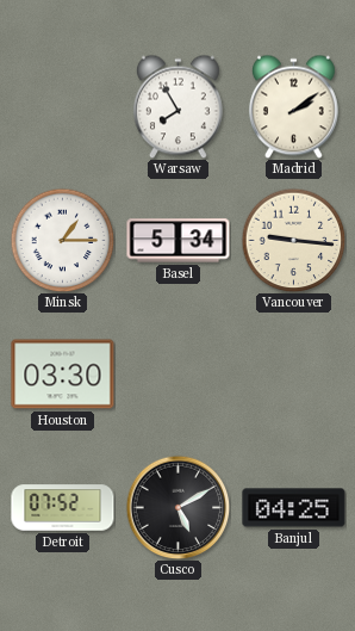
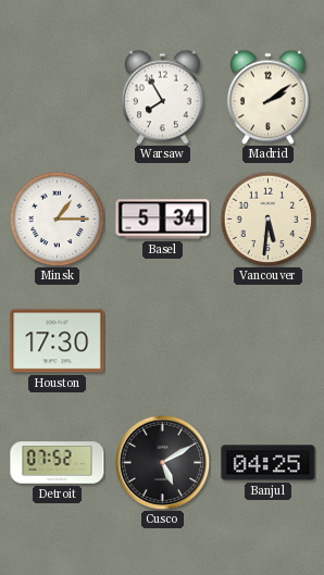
Vancouver: 9:16 -> 5:31
Houston: 03:30 -> 17:30
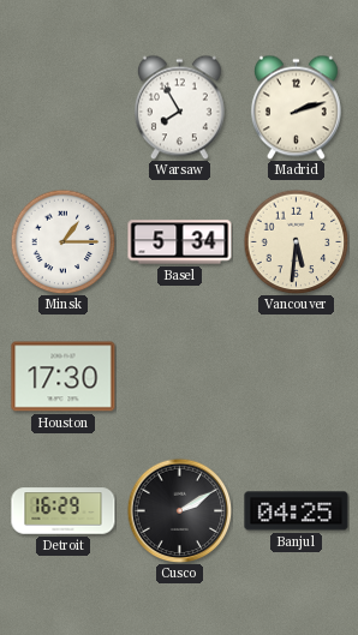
Madrid: 2:09 -> 2:12
Detroit: 07:52 -> 16:29
Cusco: 5:10 -> 2:10
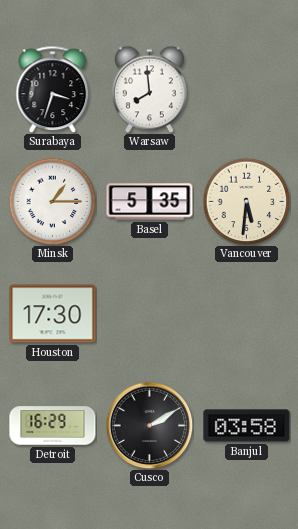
Surabaya: none -> 3:33
Warsaw: 7:55 -> 7:59
Madrid: 2:12 -> none
Basel: 5:34 -> 5:35
Banjul: 04:25 -> 03:58
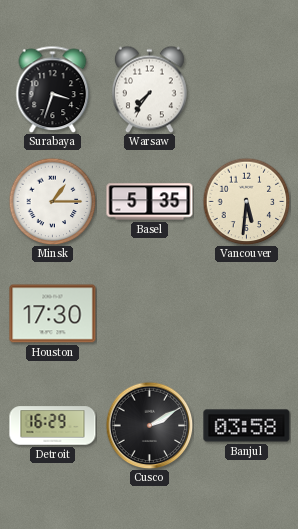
Warsaw: 7:59 -> 7:36
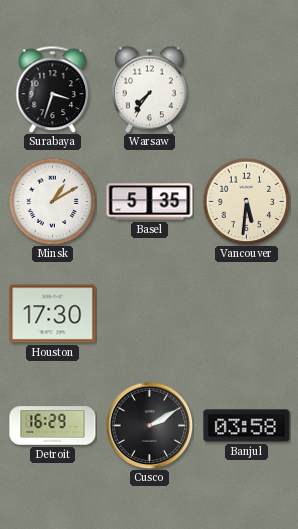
Minsk: 1:15 -> 1:10
